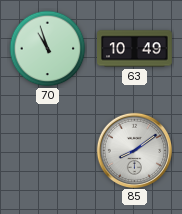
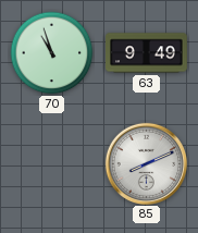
63: 10:49 -> 9:49
85: 8:09 -> 8:11
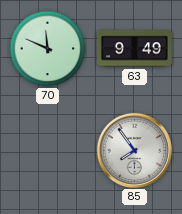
70: 10:57 -> 11:49
85: 8:11 -> 7:54
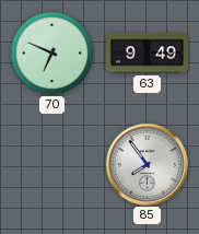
70: 11:49 -> 6:49
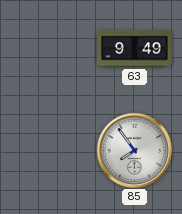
70: 6:49 -> none
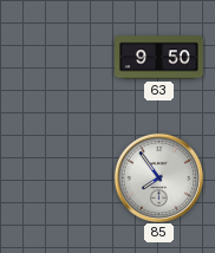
63: 9:49 -> 9:50
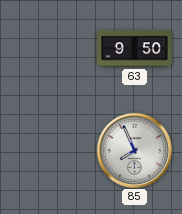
85: 7:54 -> 7:56
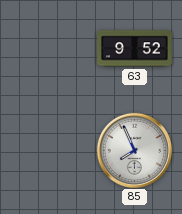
63: 9:50 -> 9:52
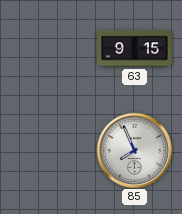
63: 9:52 -> 9:15
